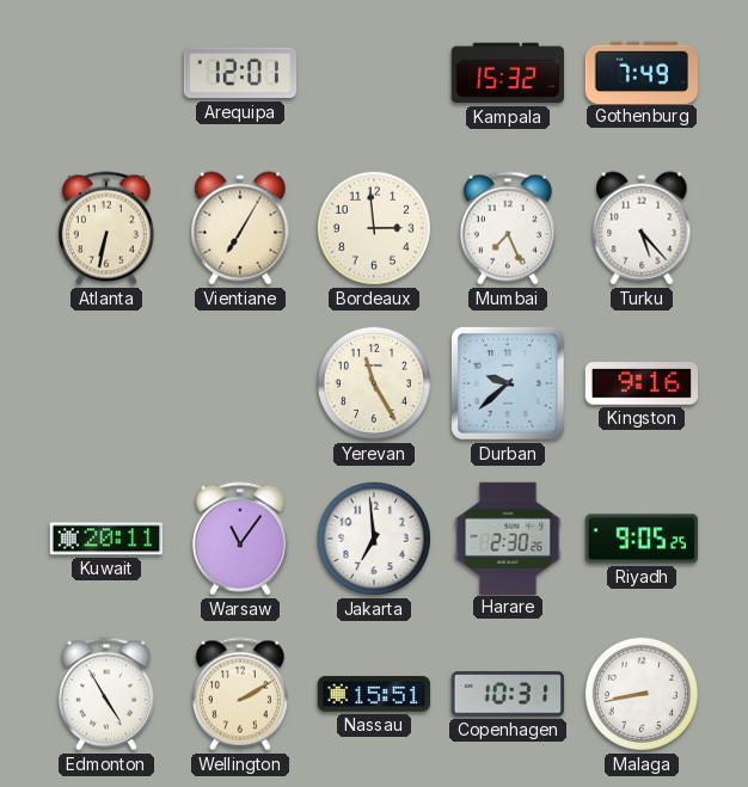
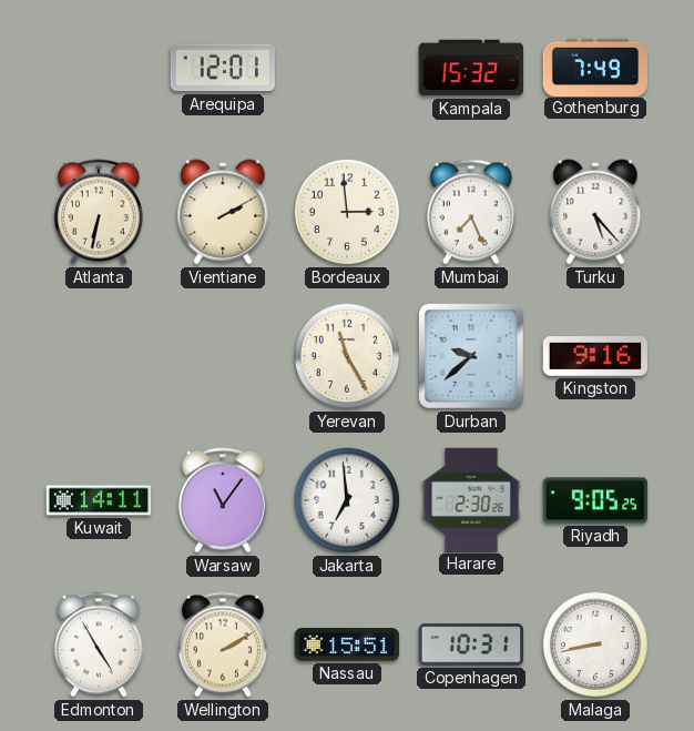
Vientiane: 7:05 -> 2:10
Kuwait: 20:11 -> 14:11
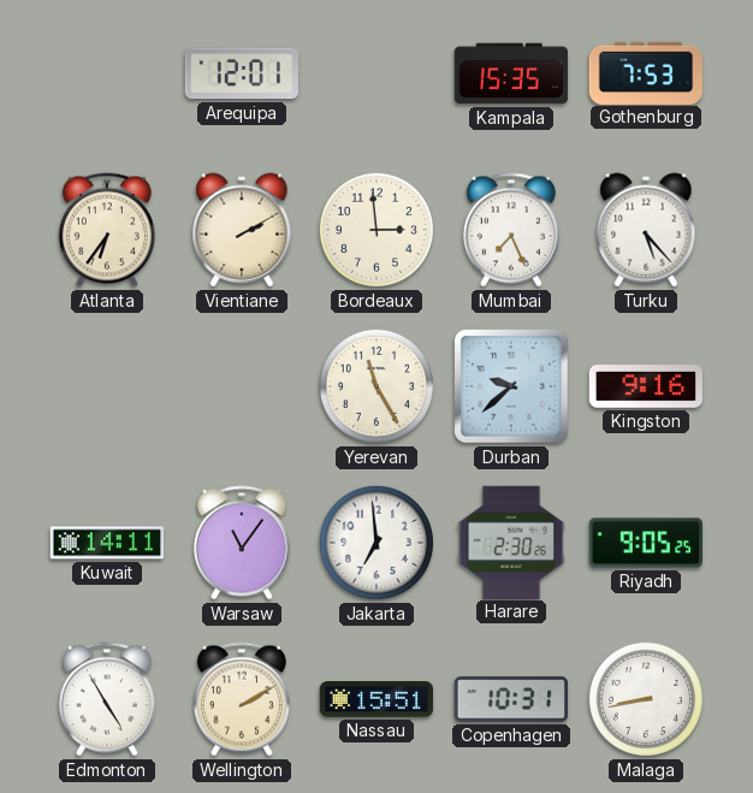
Kampala: 15:32 -> 15:35
Gothenburg: 7:49 -> 7:53
Atlanta: 6:32 -> 6:36
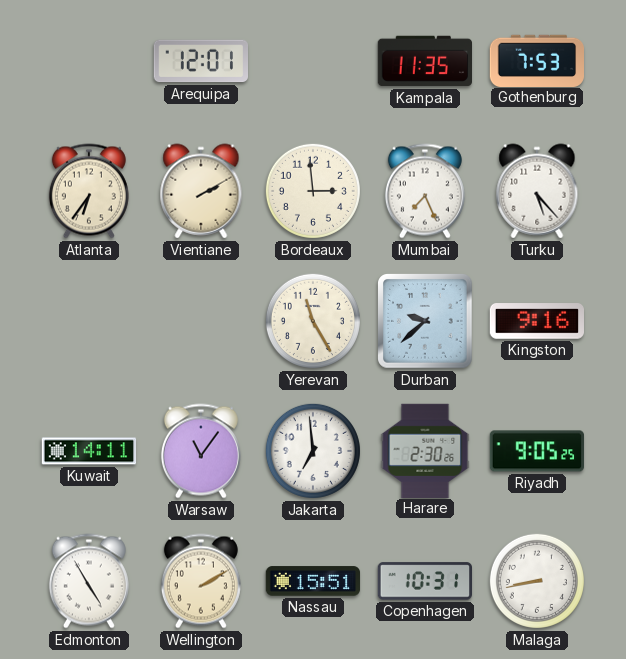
Kampala: 15:35 -> 11:35
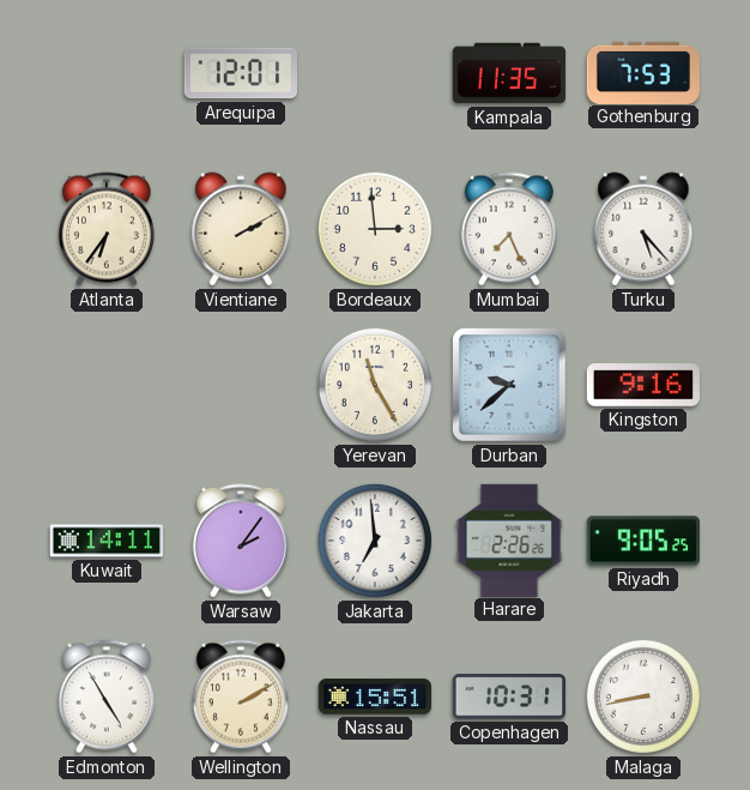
Warsaw: 11:06 -> 2:06
Harare: 2:30 -> 2:26
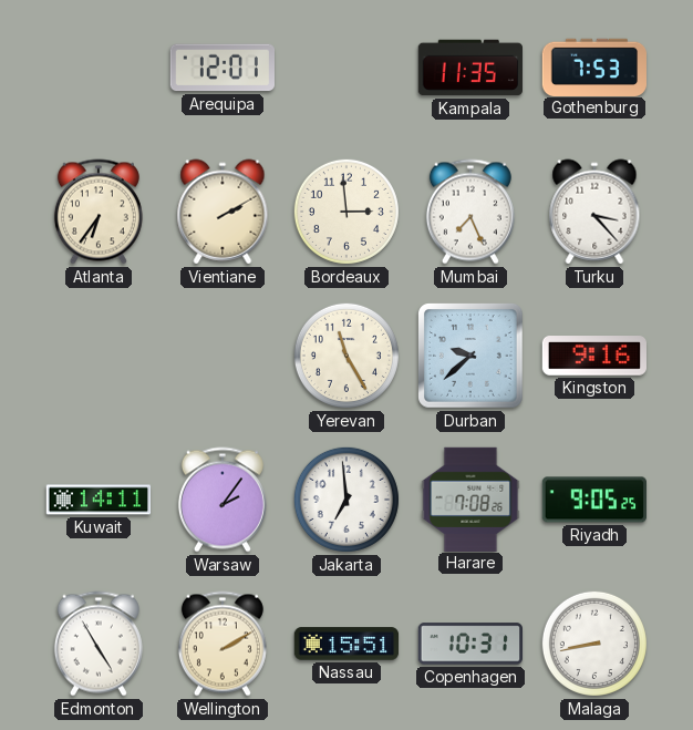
Turku: 5:23 -> 3:23
Harare: 2:26 -> 7:08
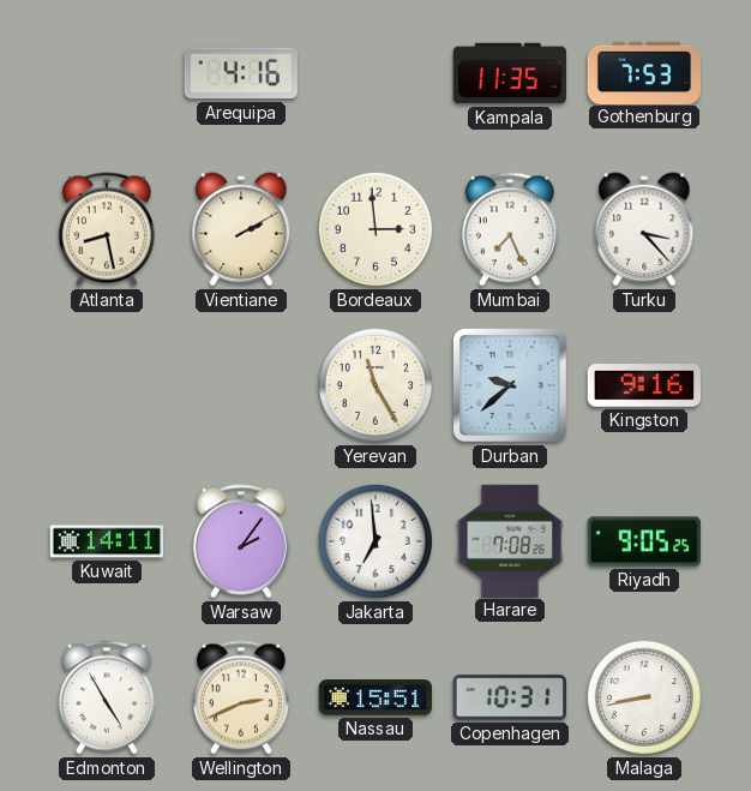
Arequipa: 12:01 -> 4:16
Atlanta: 6:36 -> 8:28
Wellington: 2:10 -> 2:41
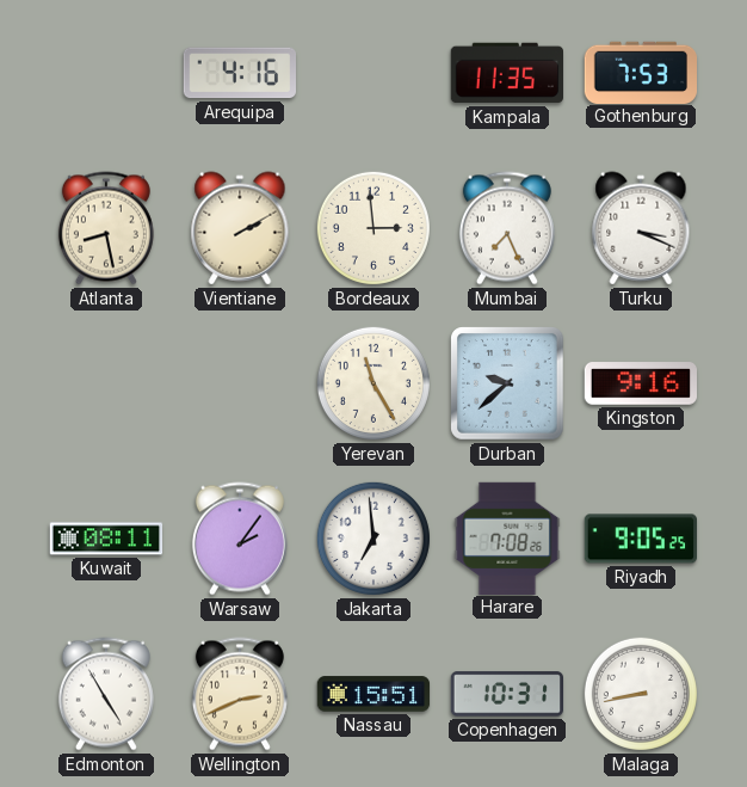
Turku: 3:23 -> 3:19
Kuwait: 14:11 -> 08:11
